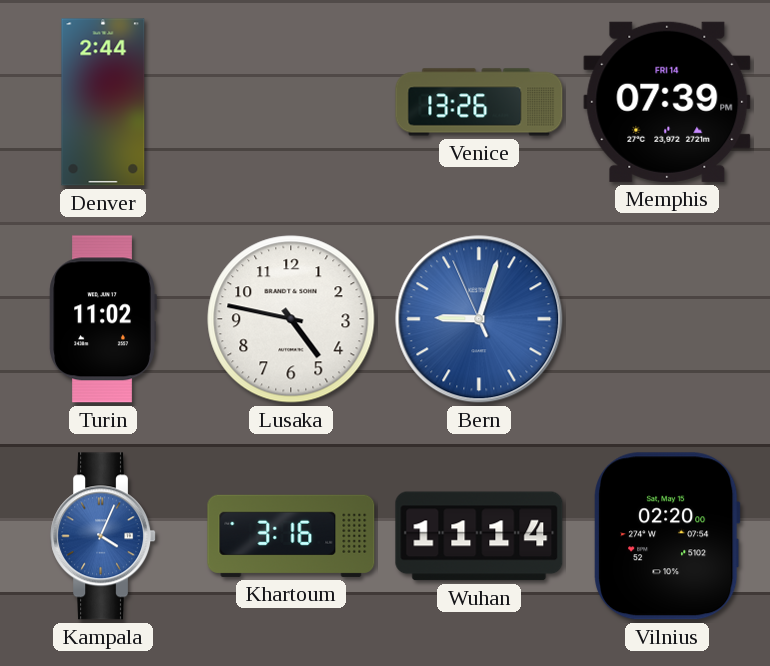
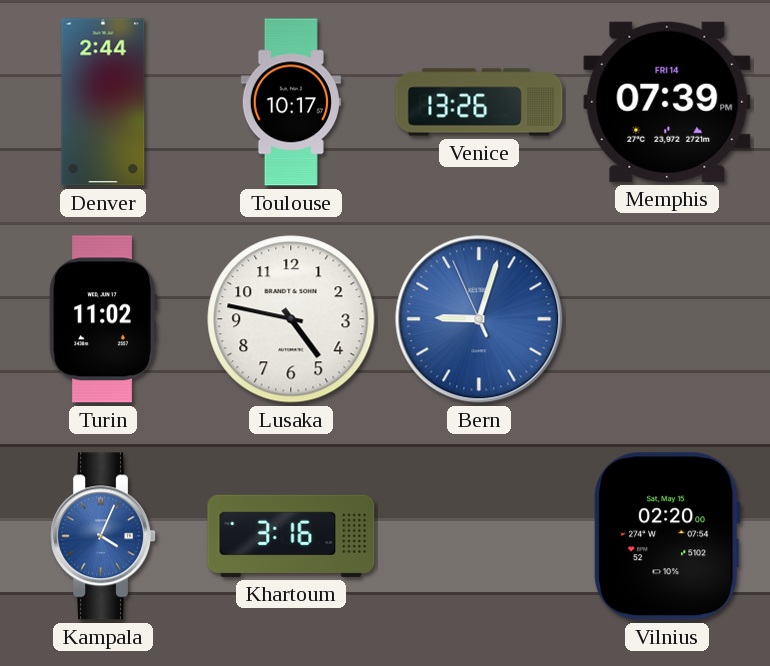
Toulouse: none -> 10:17
Wuhan: 11:14 -> none
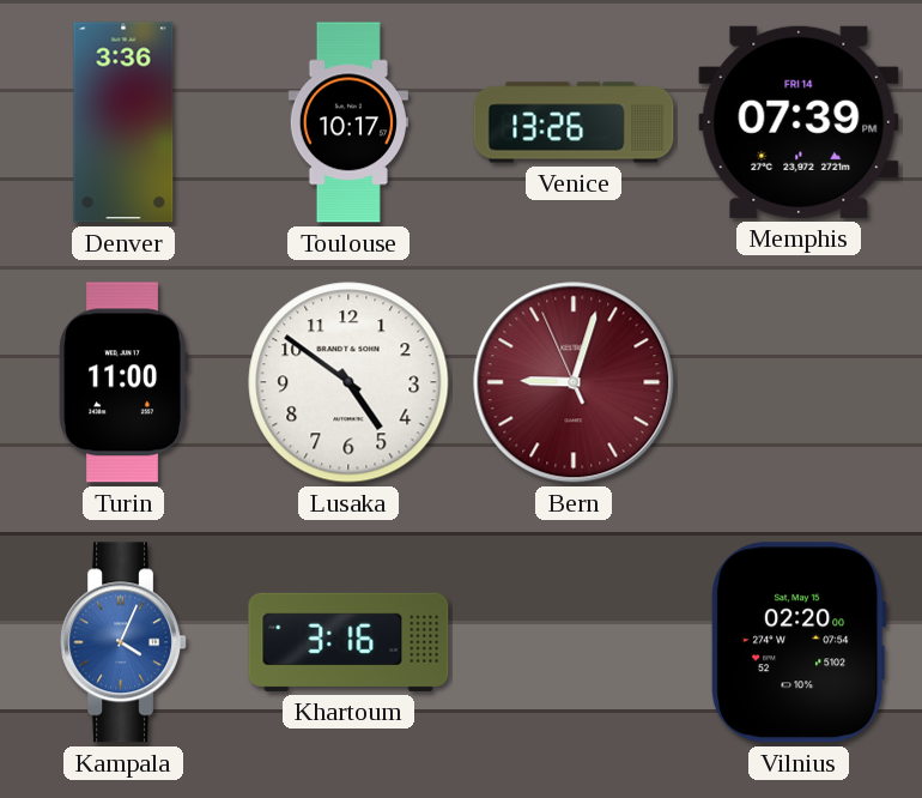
Denver: 2:44 -> 3:36
Turin: 11:02 -> 11:00
Lusaka: 4:47 -> 4:51
Bern dial: blue -> burgundy
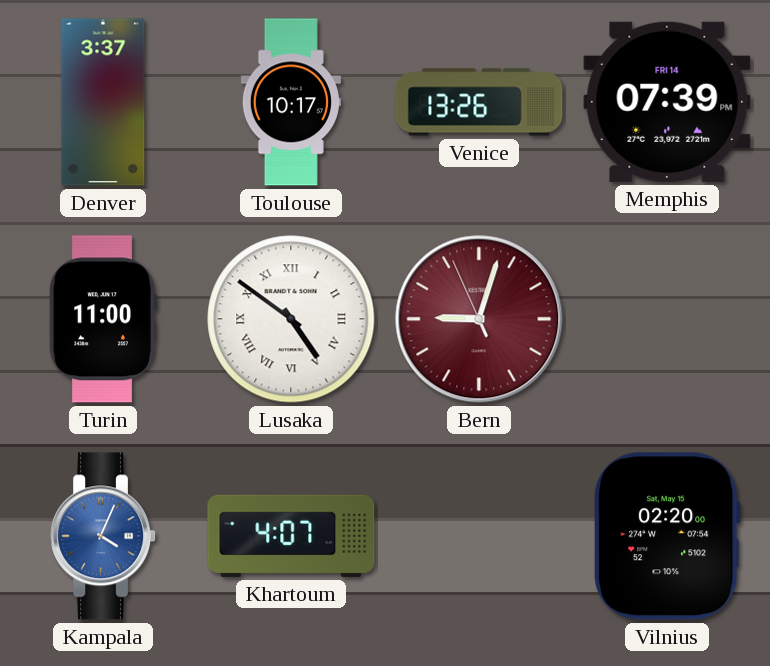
Denver: 3:36 -> 3:37
Lusaka numerals: Arabic -> Roman
Khartoum: 3:16 -> 4:07
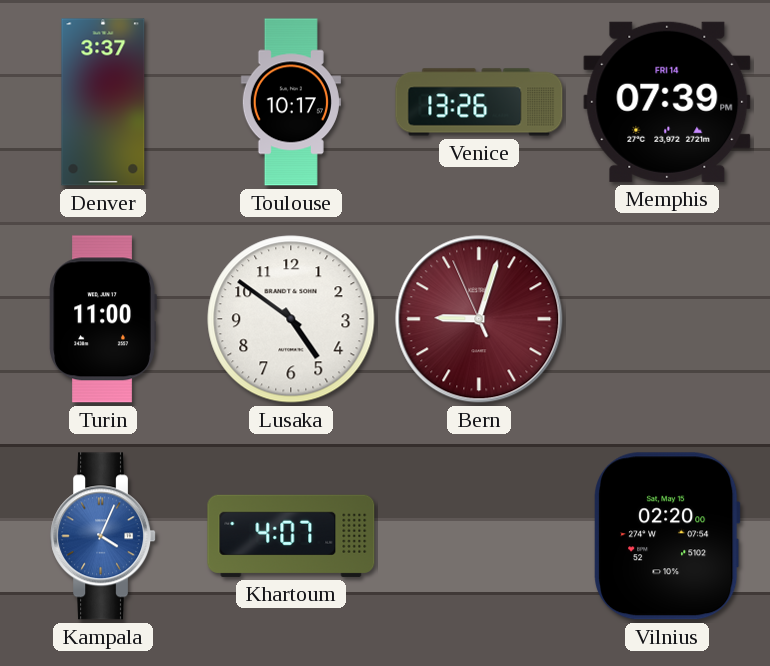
Lusaka numerals: Roman -> Arabic
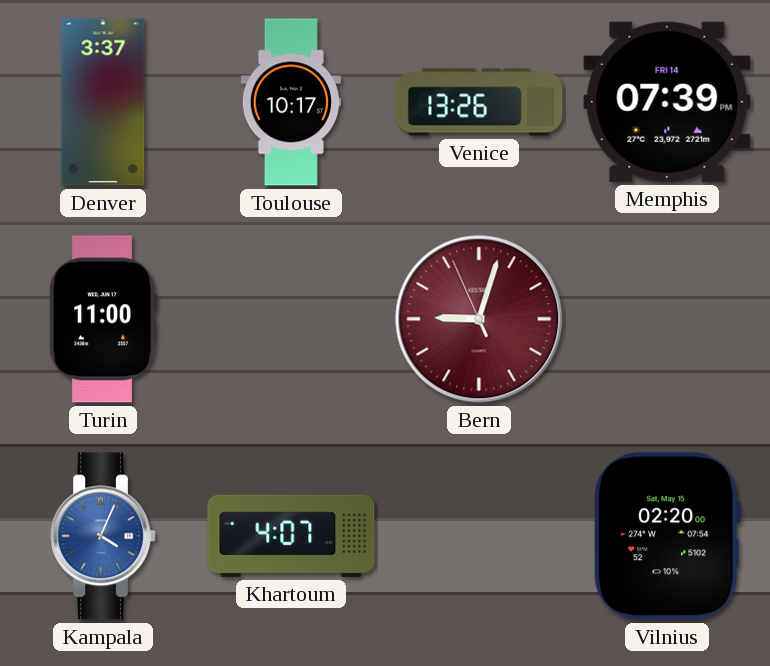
Lusaka: 4:51 -> none
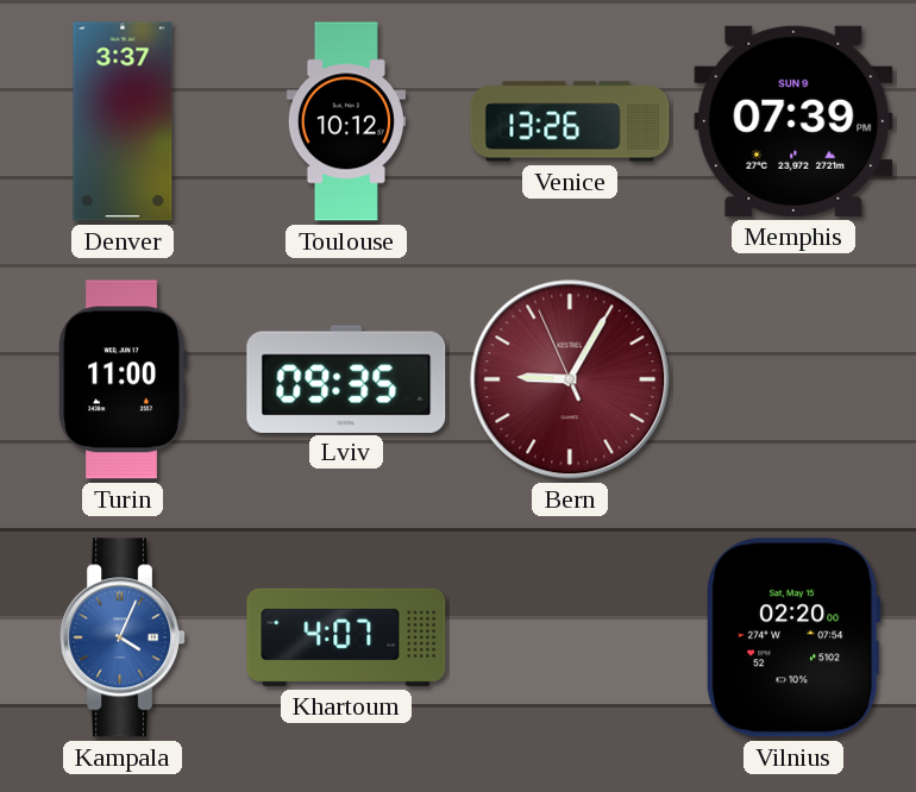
Toulouse: 10:17 -> 10:12
Memphis date: FRI 14 -> SUN 9
Lviv: none -> 09:35
Bern: 9:02 -> 9:04
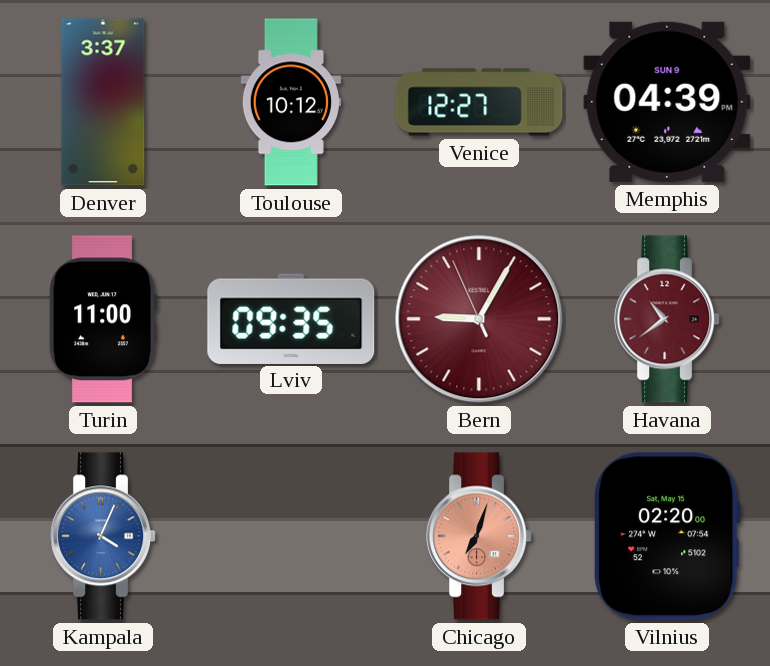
Venice: 13:26 -> 12:27
Memphis: 07:39 -> 04:39
Havana: none -> 10:39
Khartoum: 4:07 -> none
Chicago: none -> 7:03
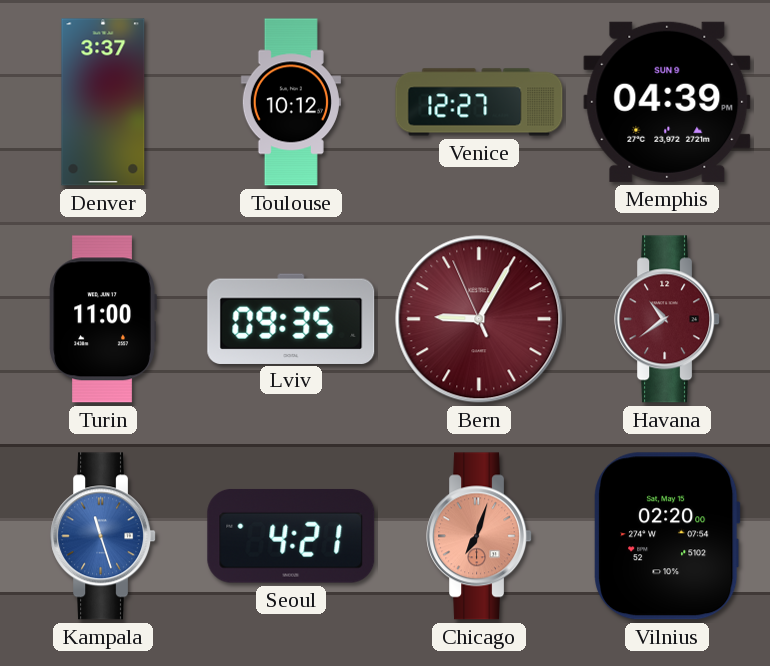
Kampala: 4:04 -> 11:27
Seoul: none -> 4:21
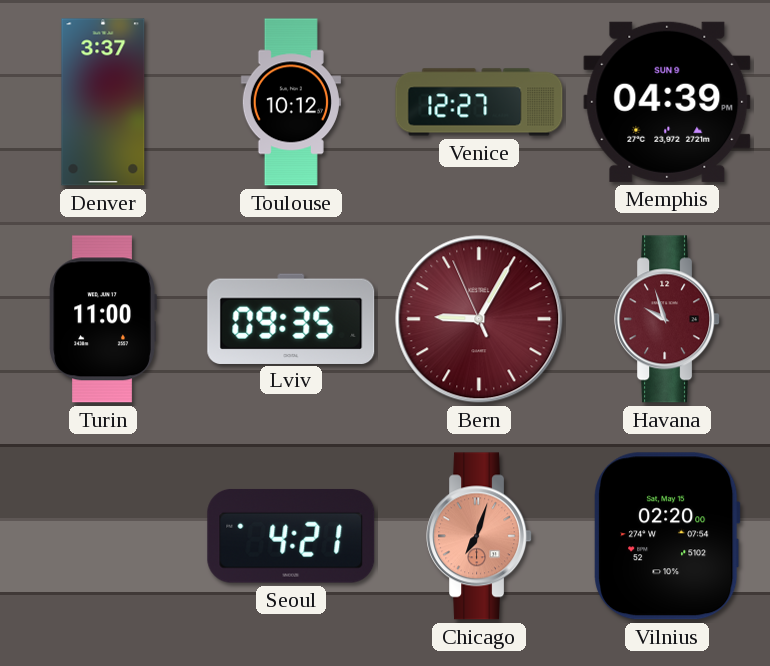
Havana: 10:39 -> 9:57
Kampala: 11:27 -> none
